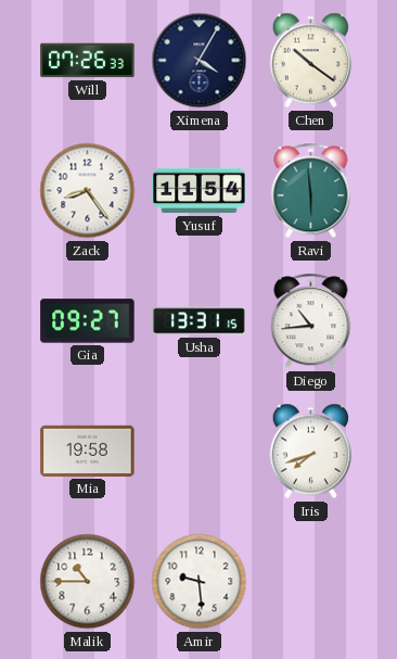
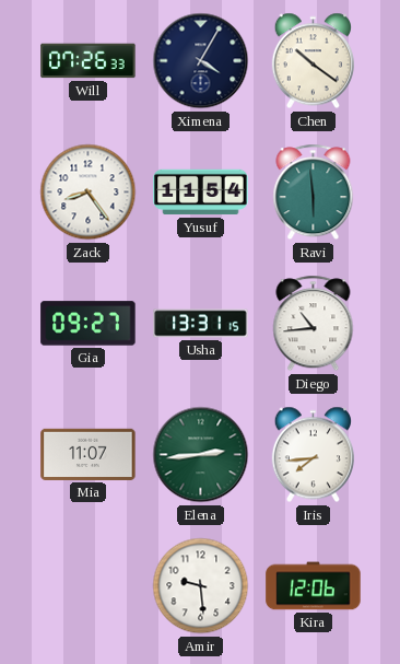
Mia: 19:58 -> 11:07
Elena: none -> 2:44
Iris: 7:42 -> 7:44
Malik: 10:45 -> none
Kira: none -> 12:06
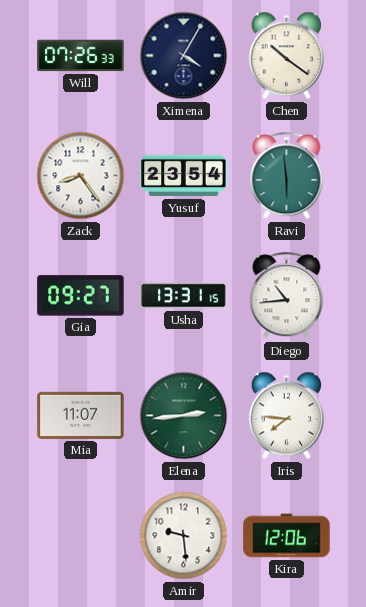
Yusuf: 11:54 -> 23:54
Iris: 7:44 -> 7:46
